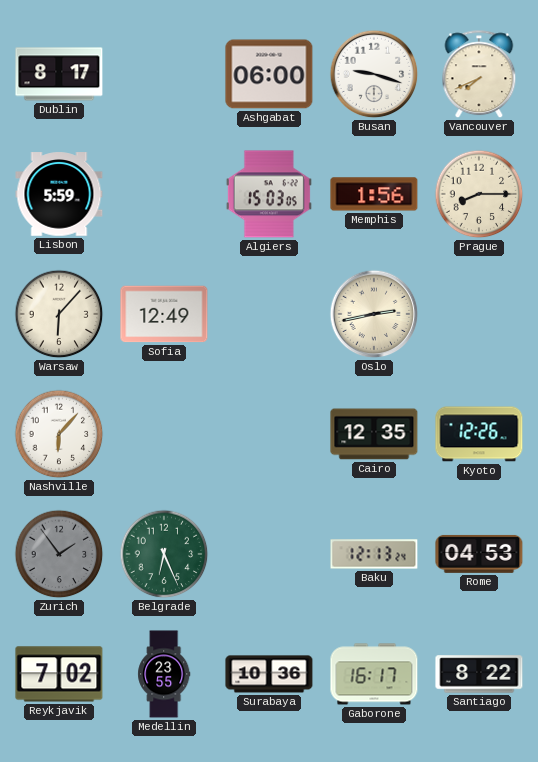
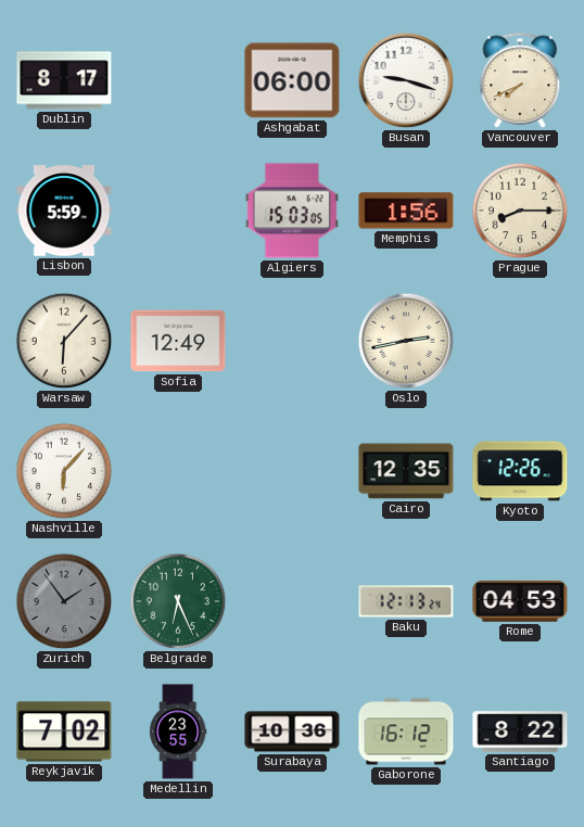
Gaborone: 16:17 -> 16:12
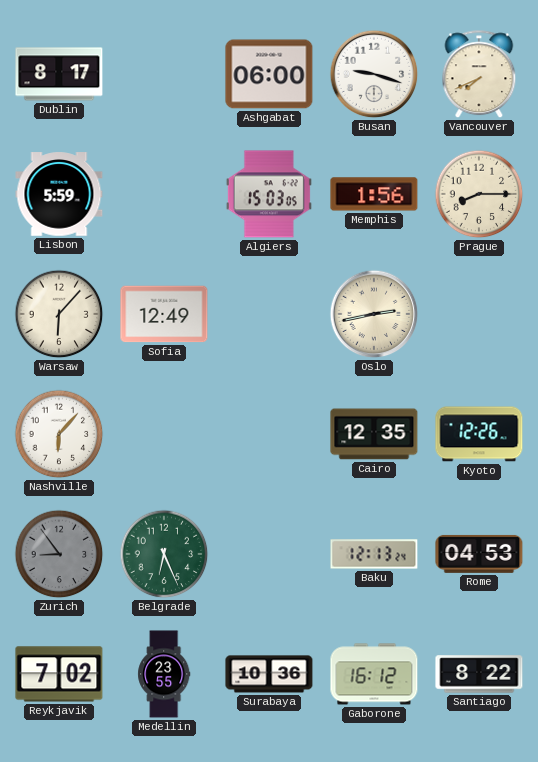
Zurich: 1:54 -> 8:54
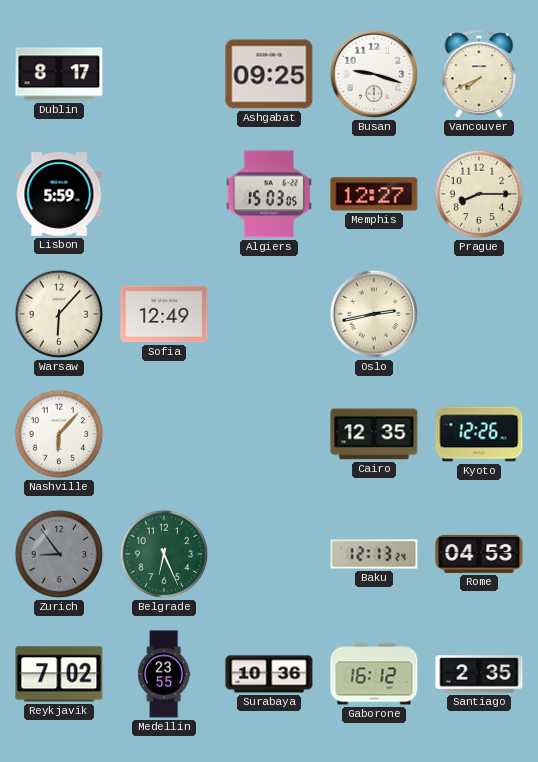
Ashgabat: 06:00 -> 09:25
Memphis: 1:56 -> 12:27
Santiago: 8:22 -> 2:35
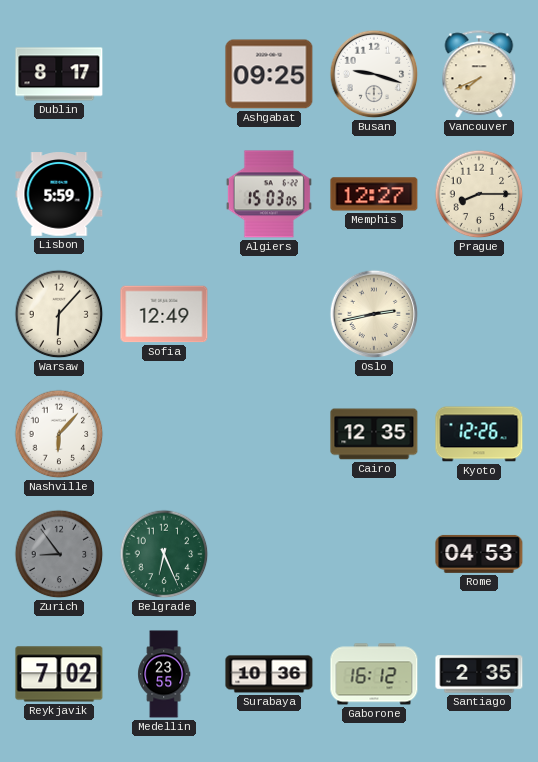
Baku: 12:13 -> none
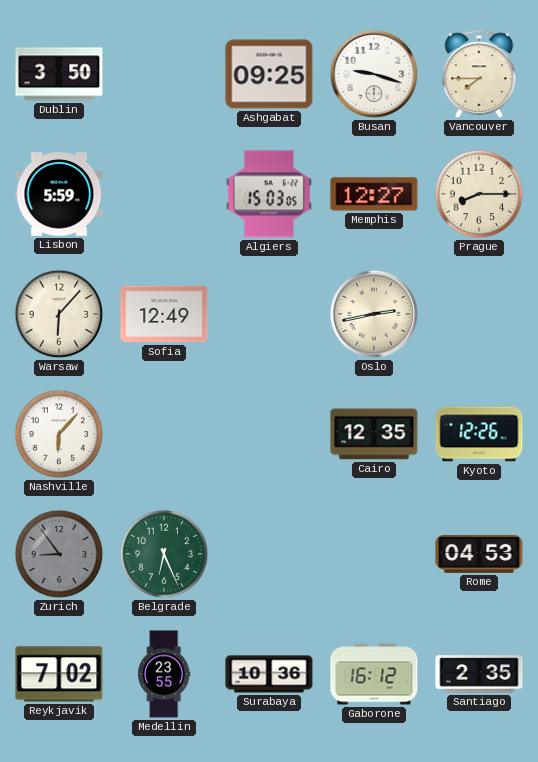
Dublin: 8:17 -> 3:50
Vancouver: 7:41 -> 7:45
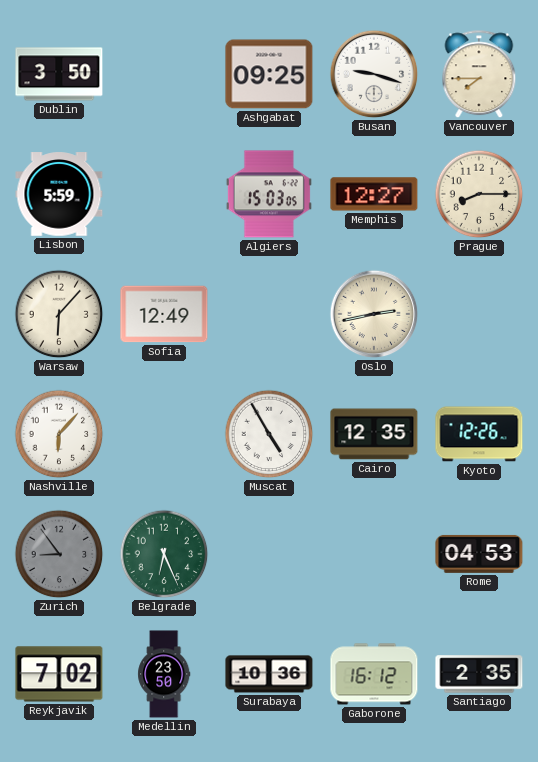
Muscat: none -> 4:55
Medellin: 23:55 -> 23:50
